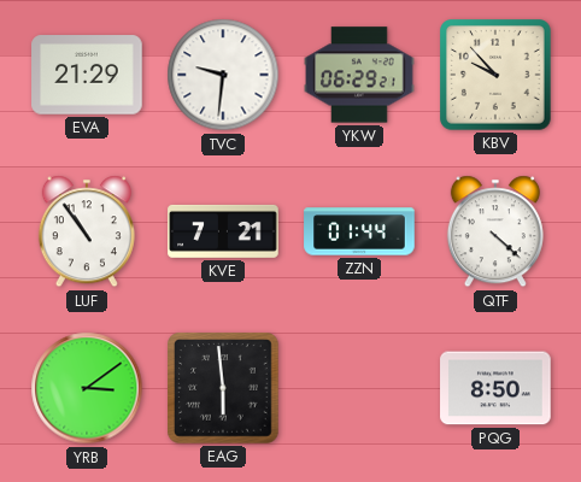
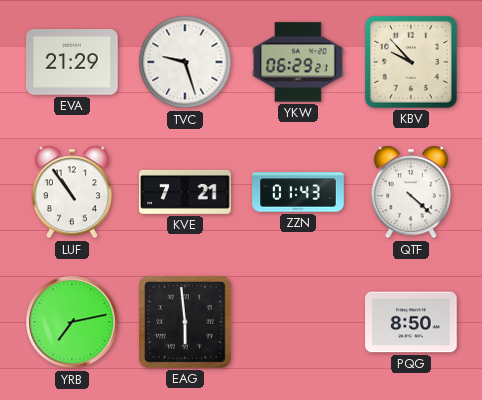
TVC: 9:31 -> 9:27
ZZN: 01:44 -> 01:43
YRB: 3:09 -> 7:13
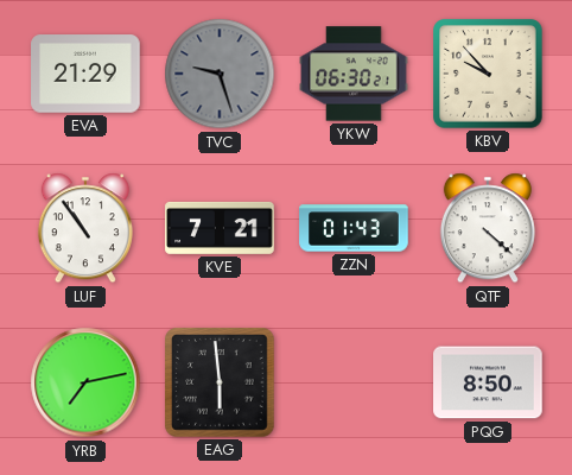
TVC dial: white -> grey
YKW: 06:29 -> 06:30
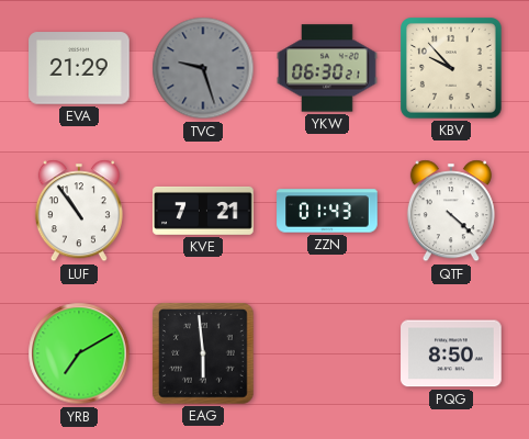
YRB: 7:13 -> 7:10
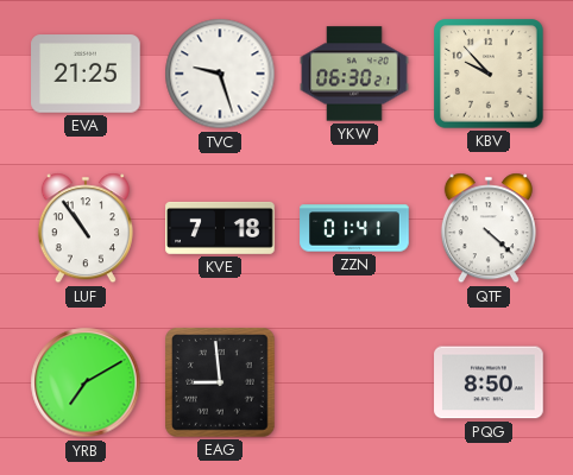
EVA: 21:29 -> 21:25
TVC dial: grey -> white
KVE: 7:21 -> 7:18
ZZN: 01:43 -> 01:41
EAG: 5:59 -> 8:59
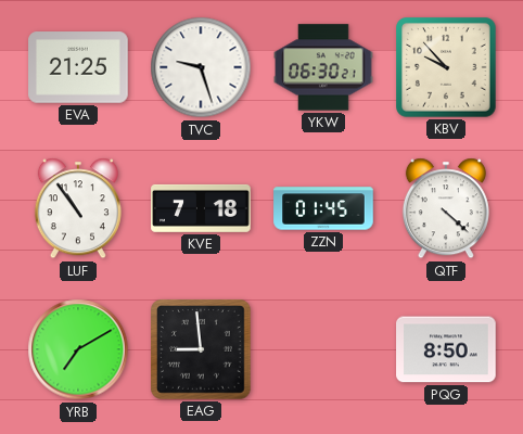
ZZN: 01:41 -> 01:45
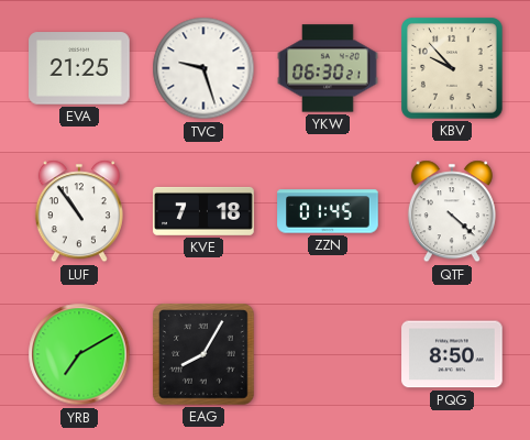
EAG: 8:59 -> 8:05
